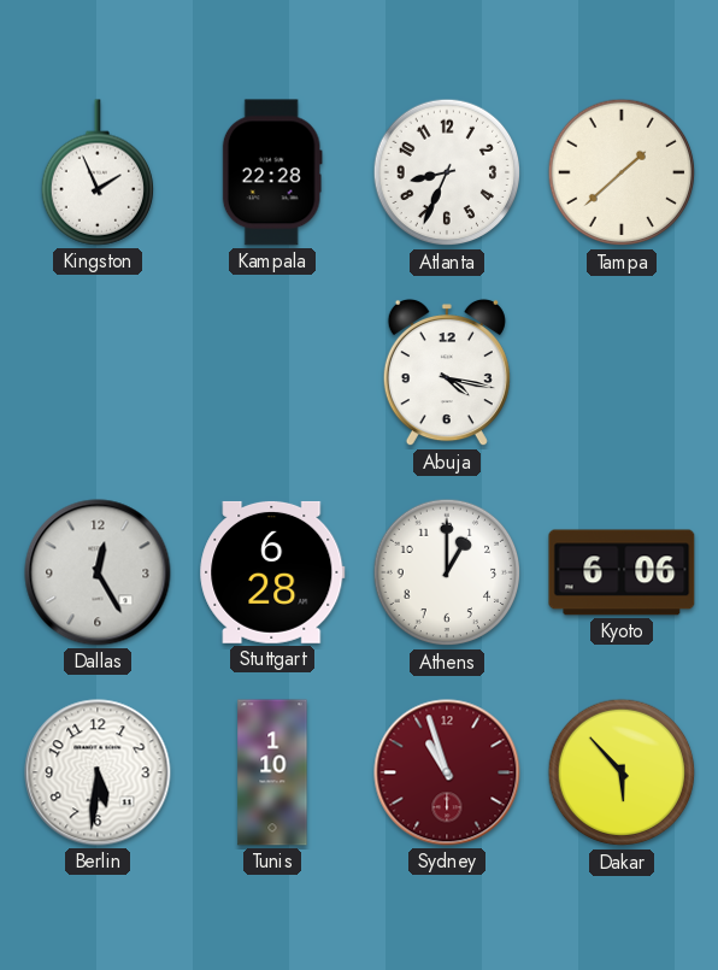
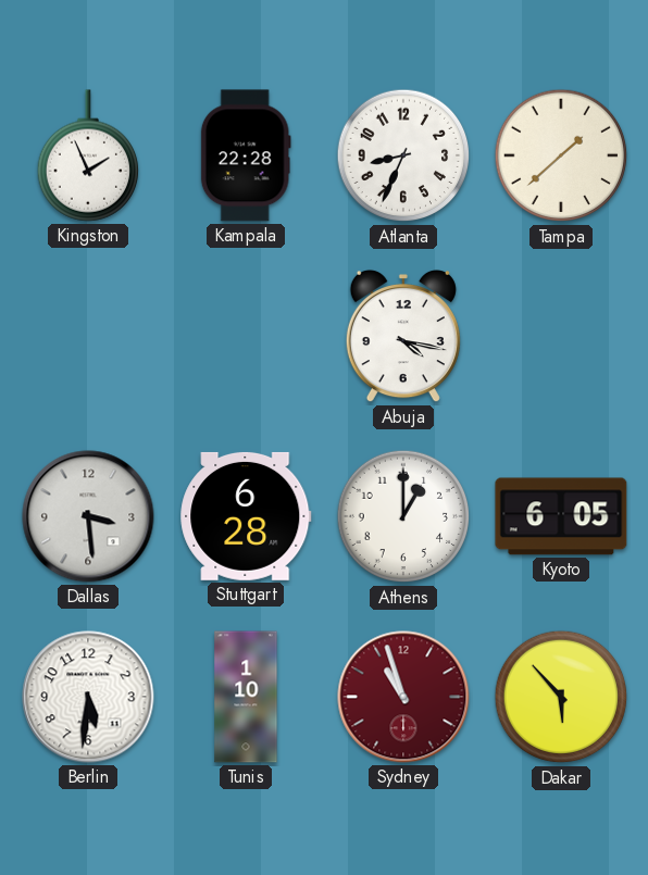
Dallas: 12:25 -> 3:29
Kyoto: 6:06 -> 6:05
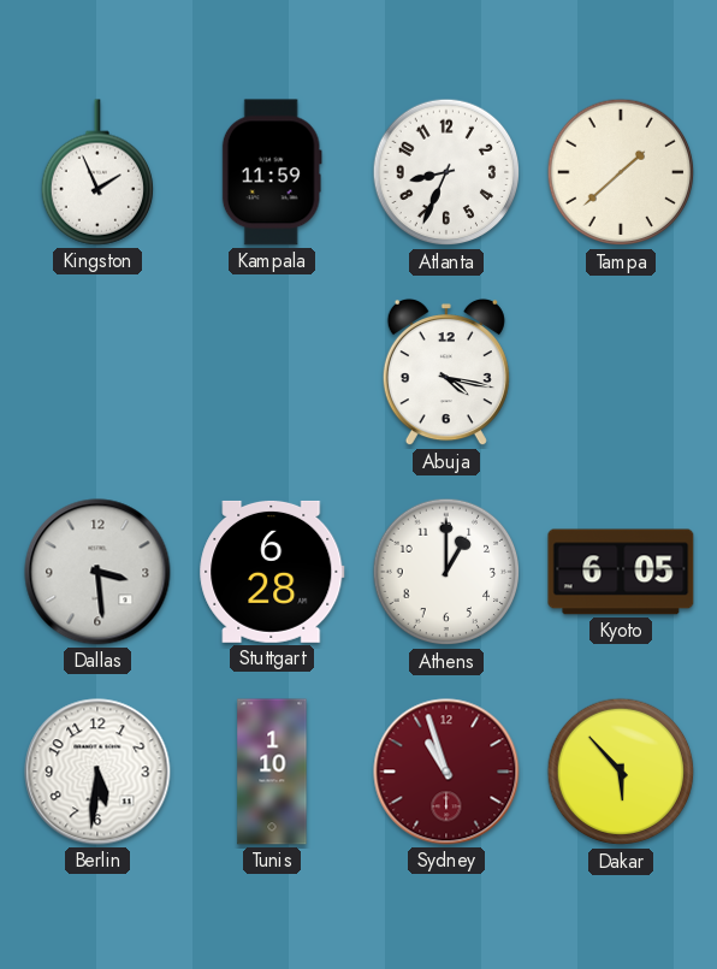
Kampala: 22:28 -> 11:59
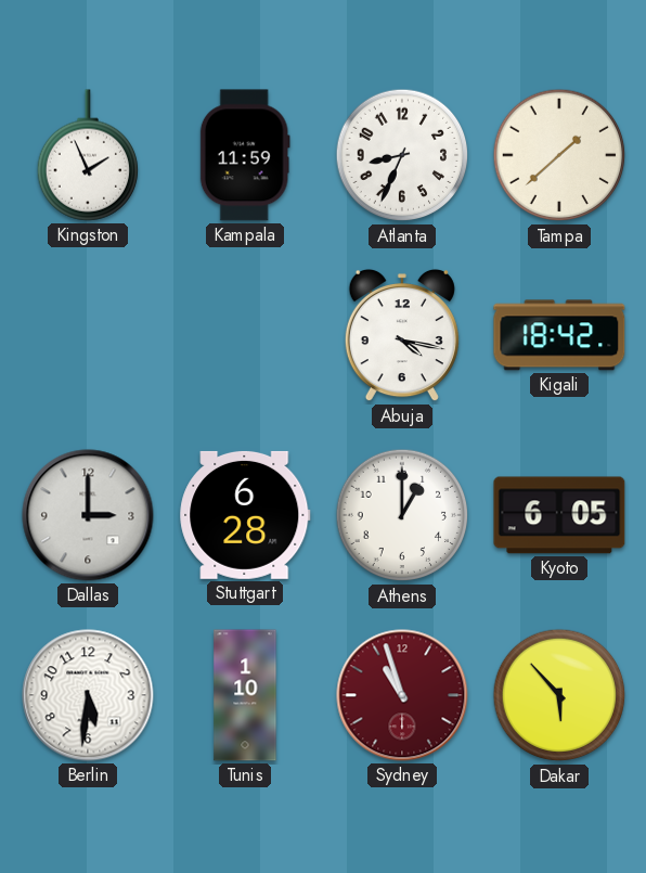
Kigali: none -> 18:42
Dallas: 3:29 -> 3:00
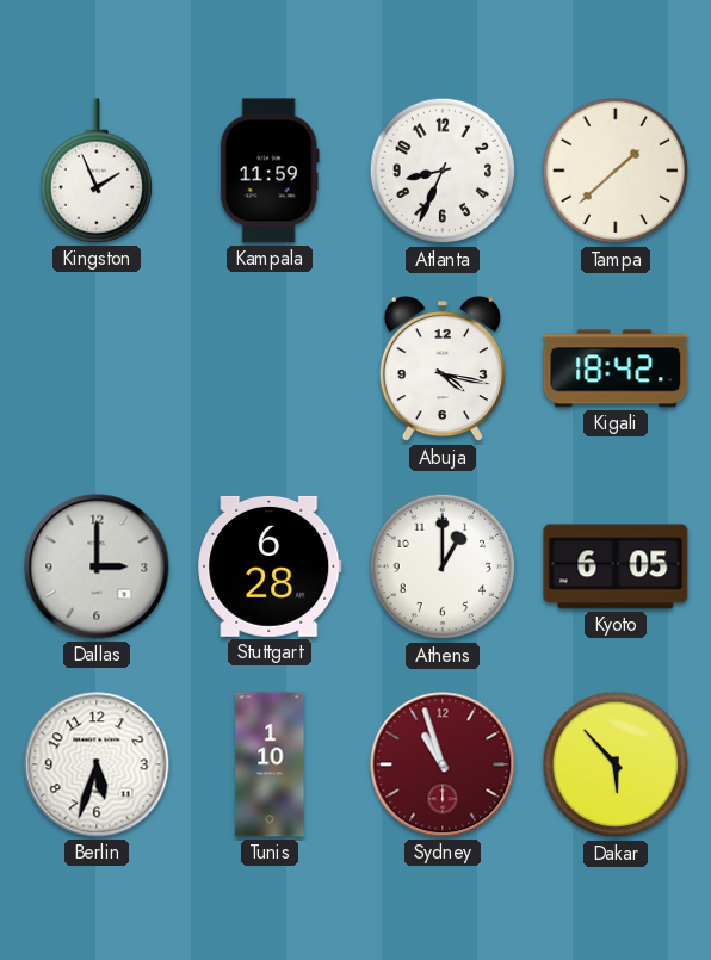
Berlin: 5:31 -> 5:33
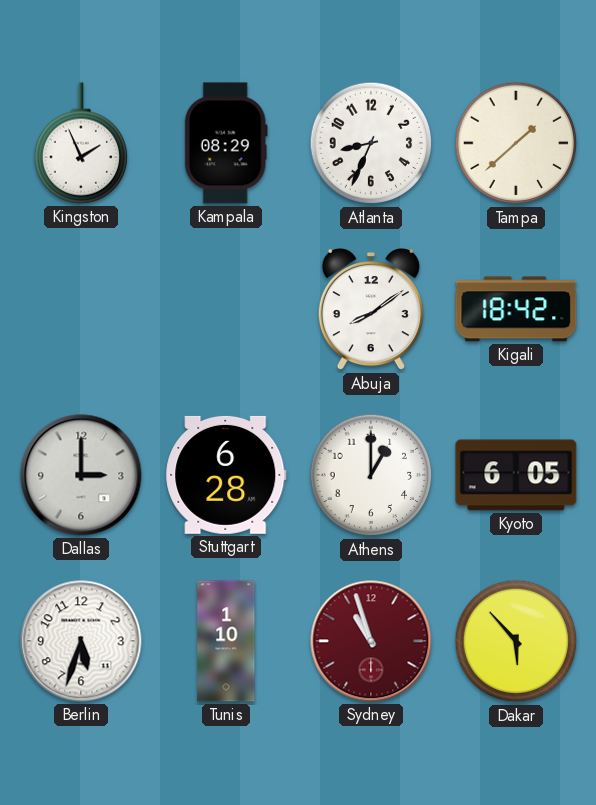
Kampala: 11:59 -> 08:29
Abuja: 4:17 -> 8:09
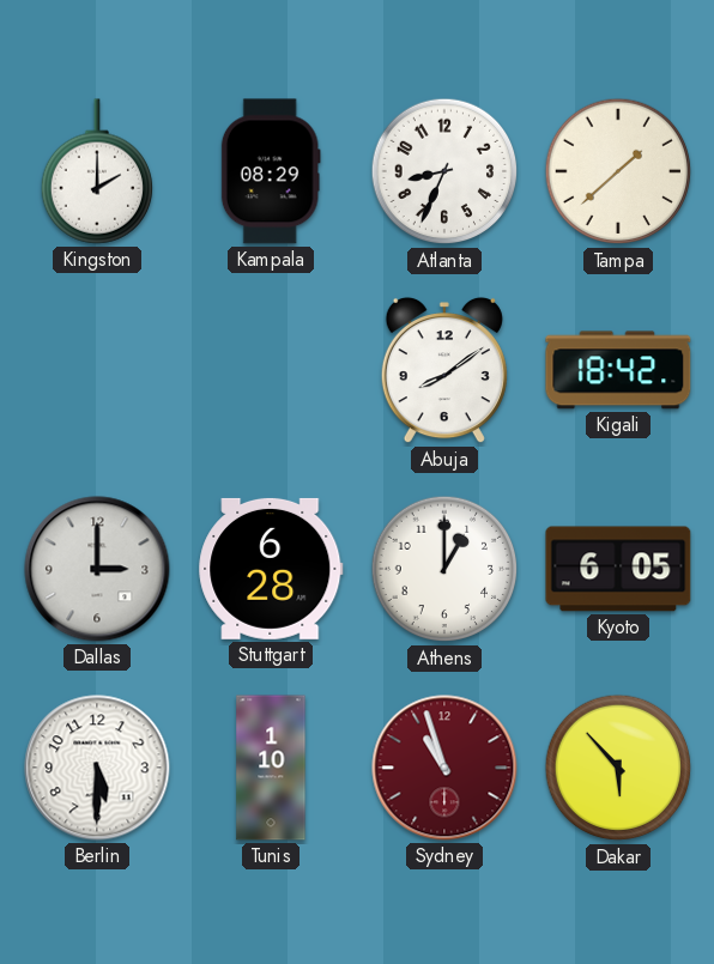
Kingston: 1:56 -> 2:00
Berlin: 5:33 -> 5:30
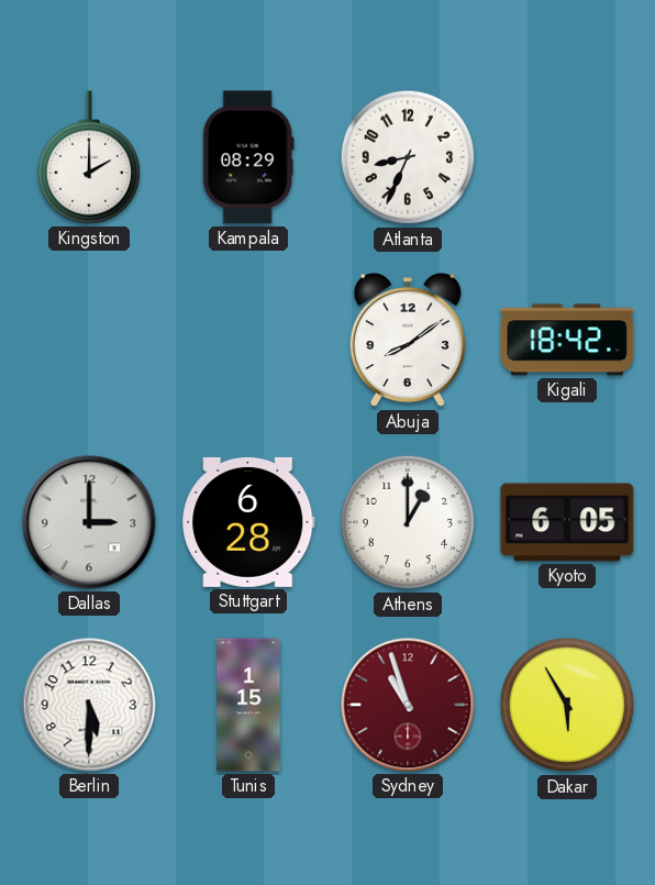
Tampa: 1:38 -> none
Tunis: 1:10 -> 1:15
Dakar: 5:53 -> 5:55
